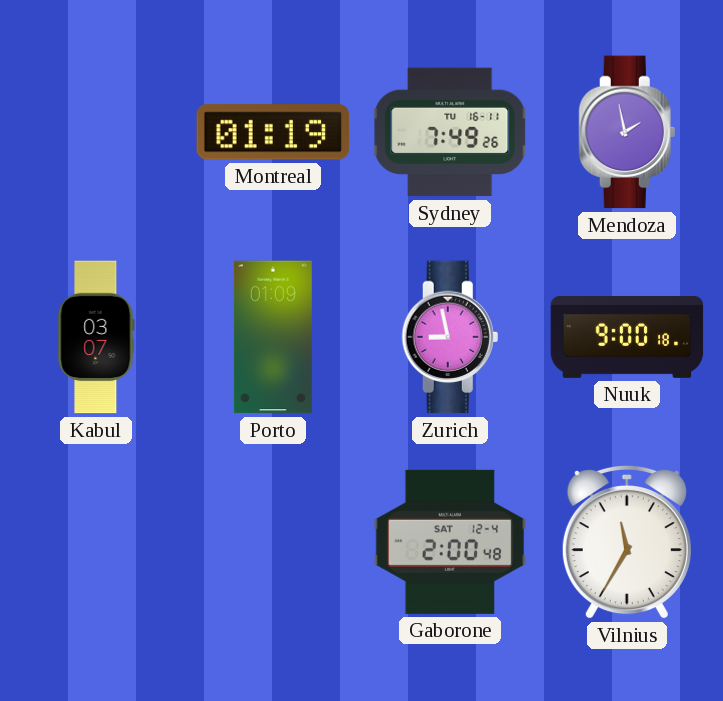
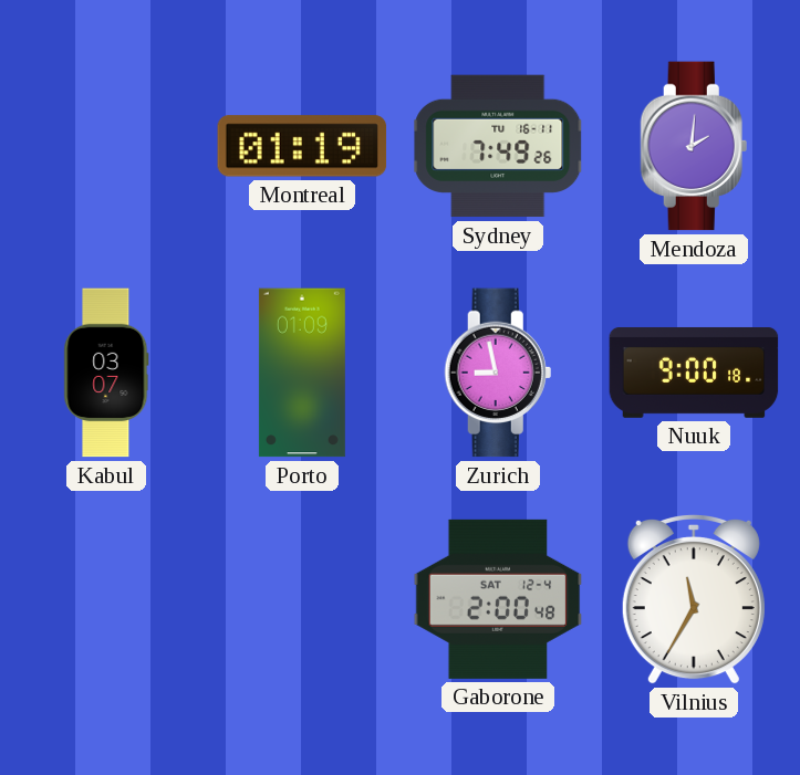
Mendoza: 1:58 -> 2:01
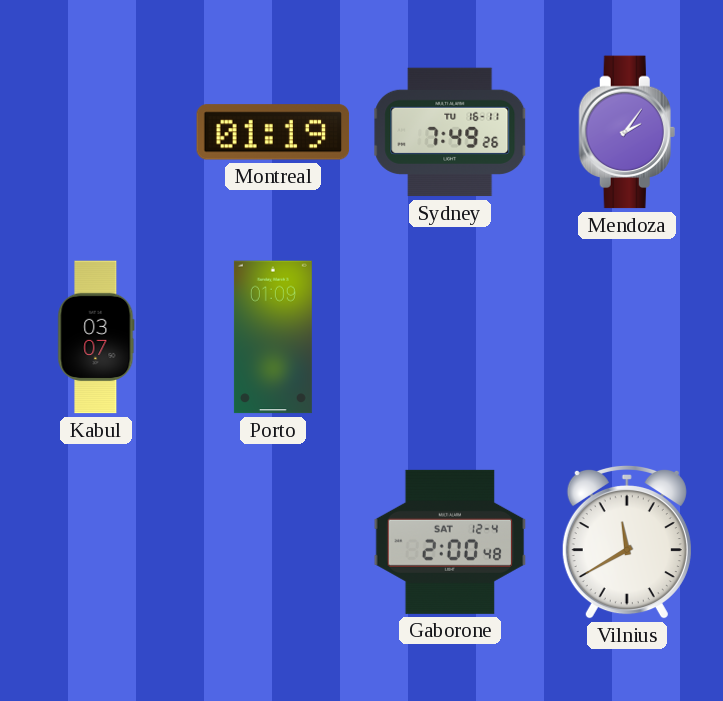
Mendoza: 2:01 -> 2:06
Zurich: 8:58 -> none
Nuuk: 9:00 -> none
Vilnius: 11:35 -> 11:40
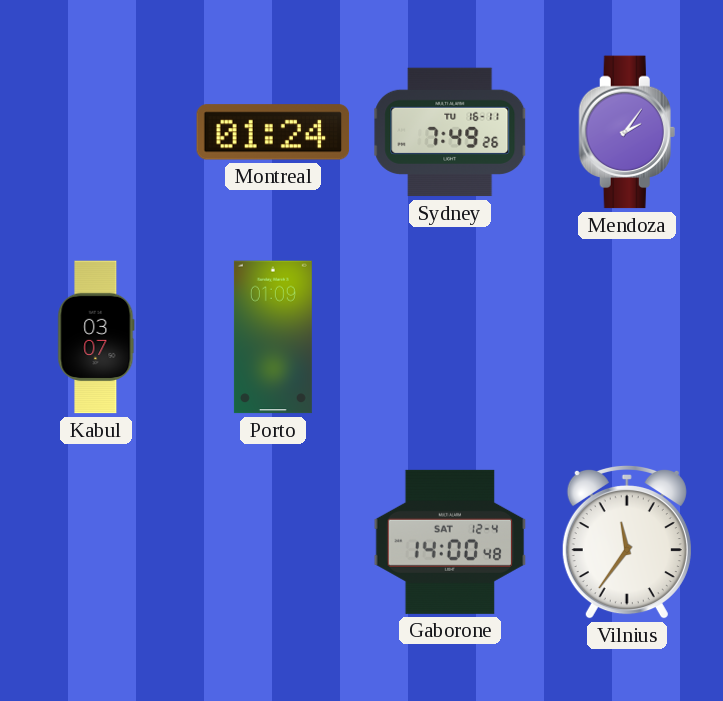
Montreal: 01:19 -> 01:24
Gaborone: 2:00 -> 14:00
Vilnius: 11:40 -> 11:36
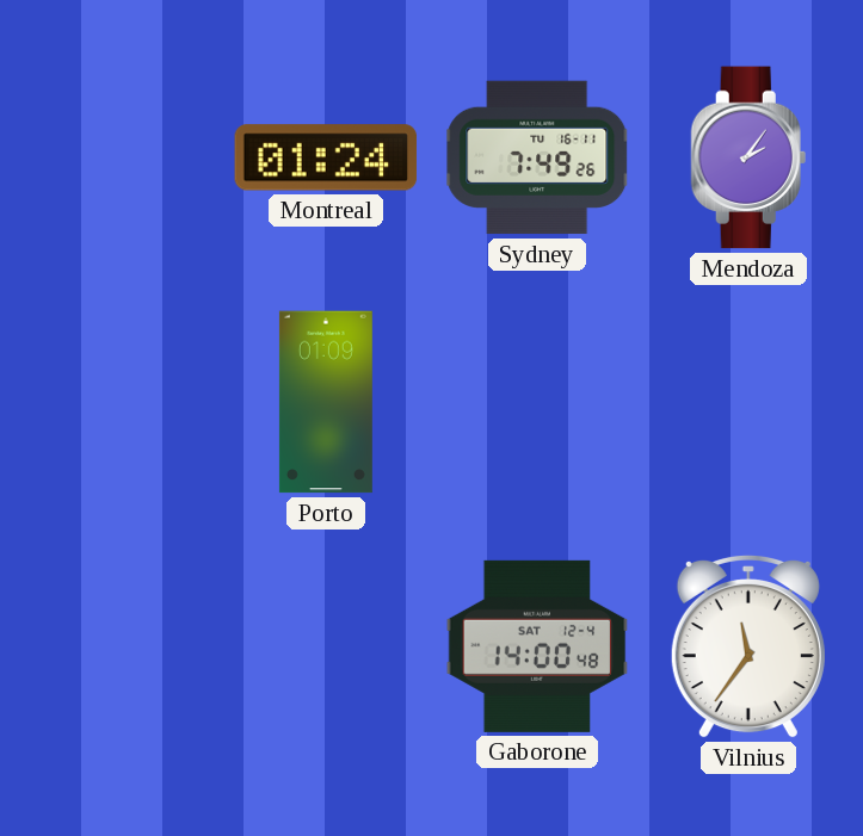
Kabul: 03:07 -> none
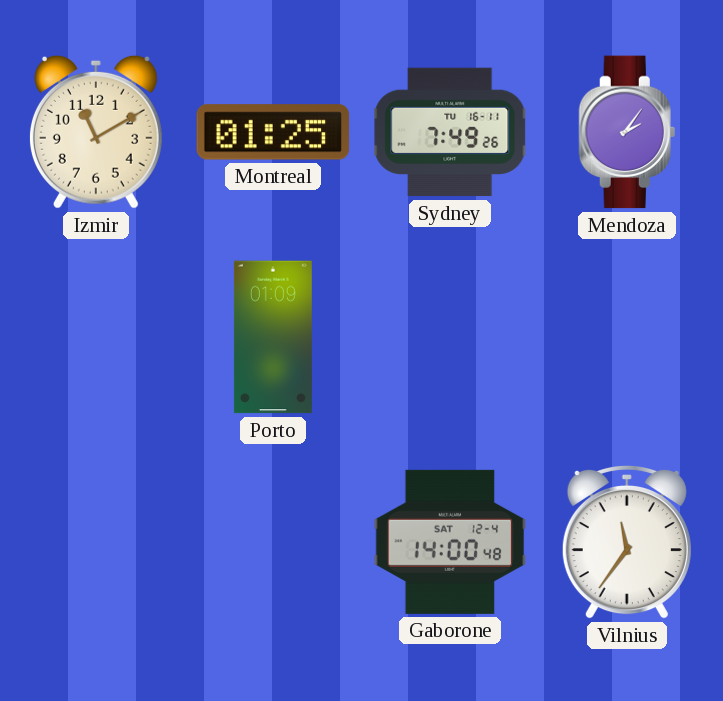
Izmir: none -> 11:10
Montreal: 01:24 -> 01:25
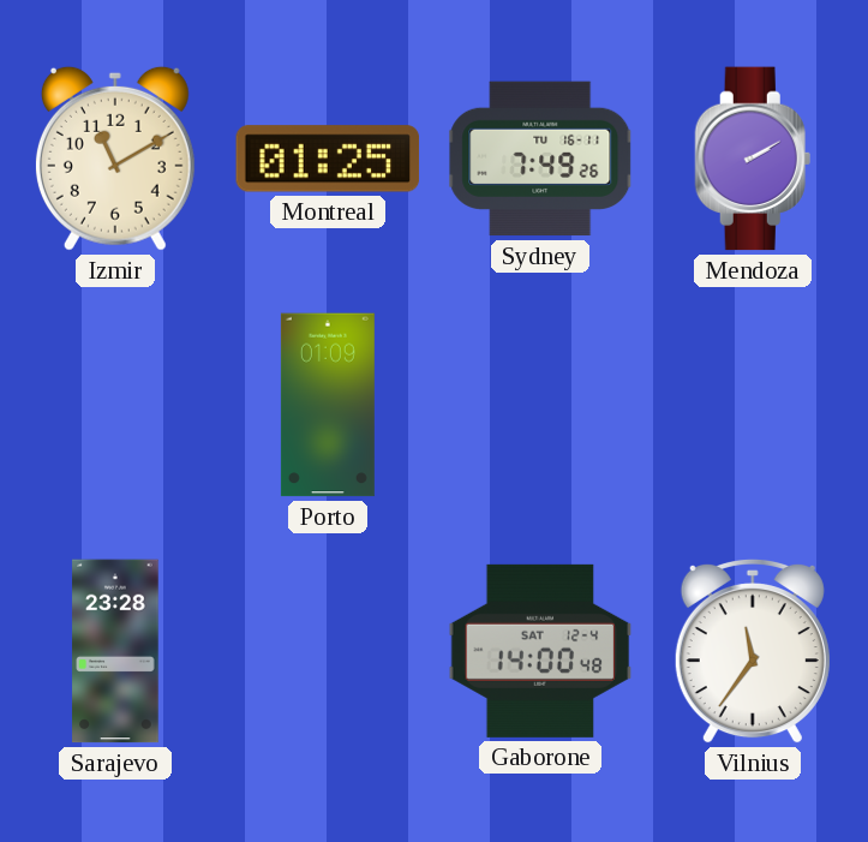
Mendoza: 2:06 -> 2:10
Sarajevo: none -> 23:28
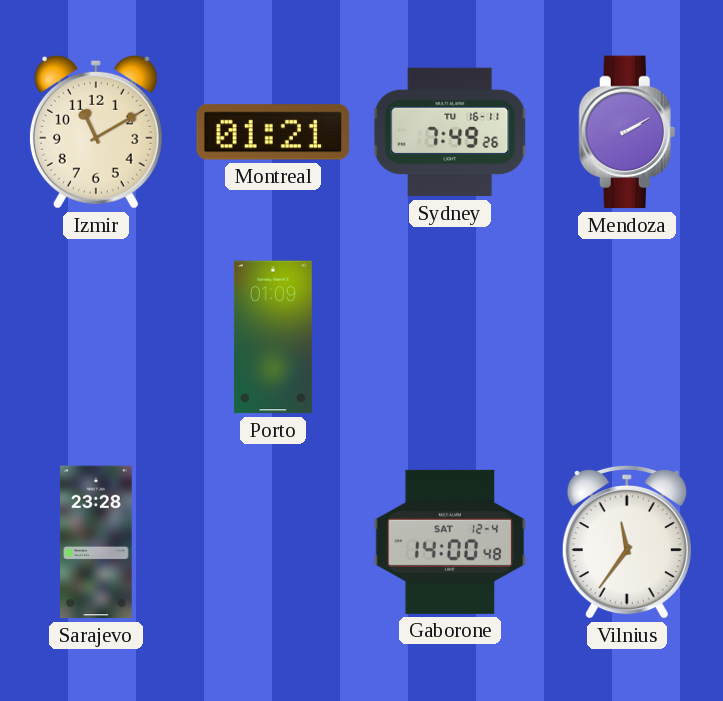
Montreal: 01:25 -> 01:21
